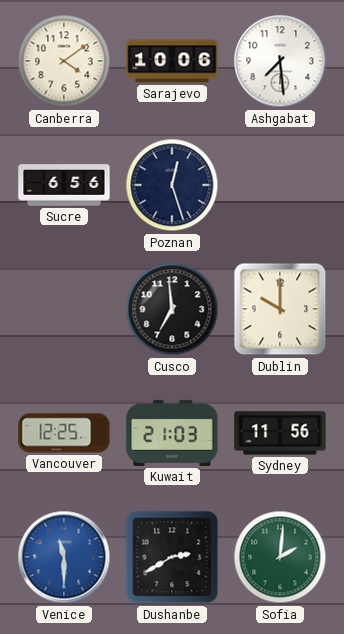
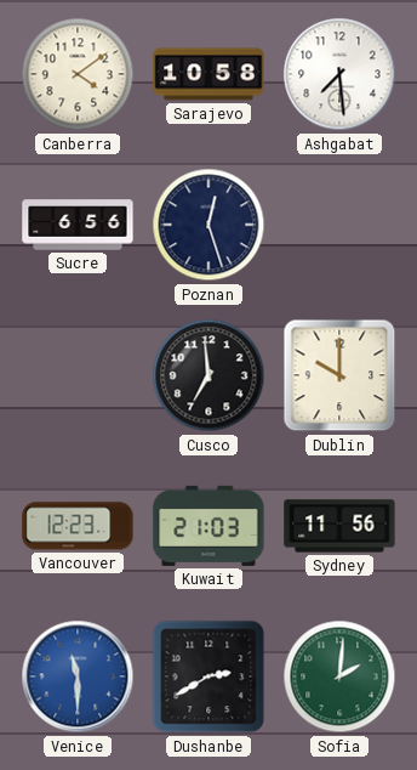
Sarajevo: 10:06 -> 10:58
Vancouver: 12:25 -> 12:23
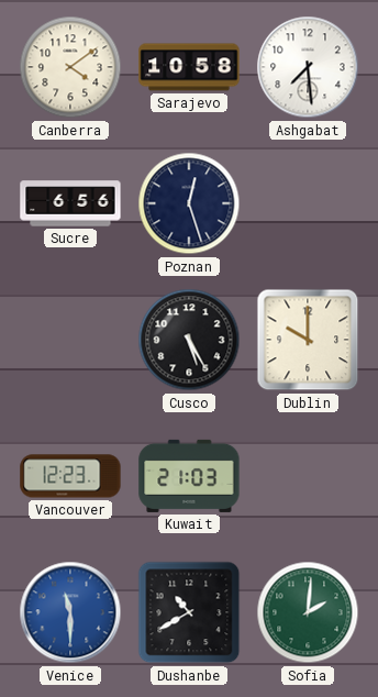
Cusco: 6:59 -> 5:25
Sydney: 11:56 -> none
Dushanbe: 2:40 -> 10:40
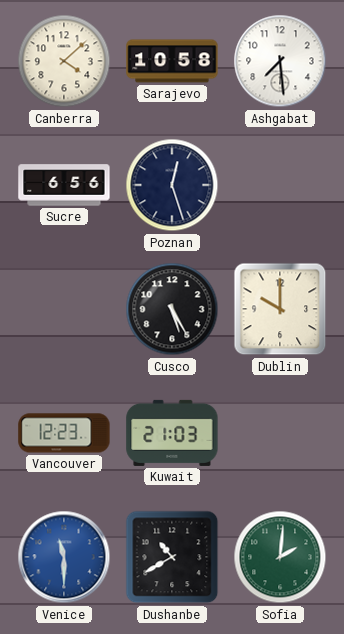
Canberra: 4:09 -> 4:08
